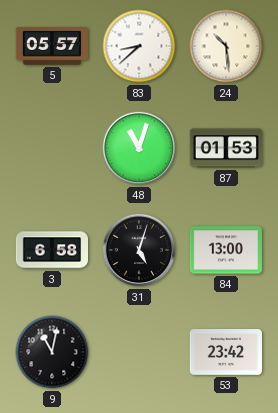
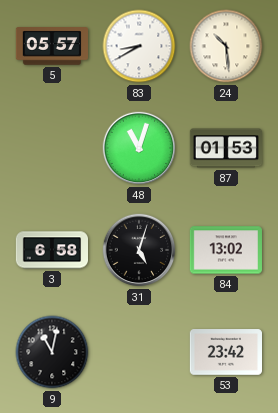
83: 8:38 -> 8:40
84: 13:00 -> 13:02
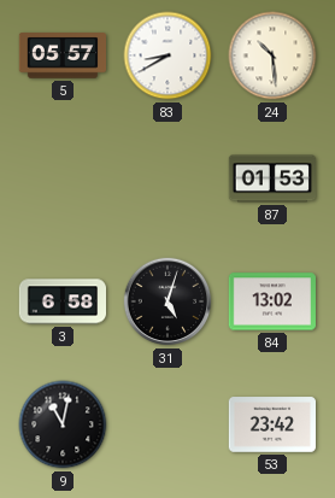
48: 11:03 -> none
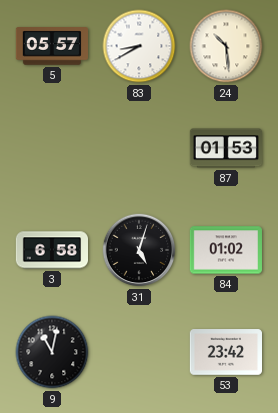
84: 13:02 -> 01:02
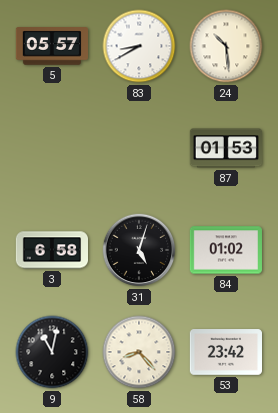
58: none -> 8:23
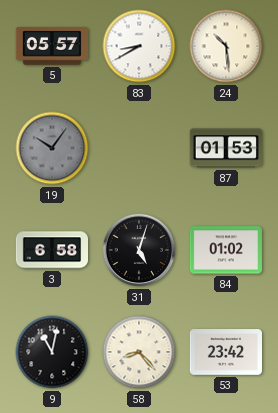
19: none -> 10:06
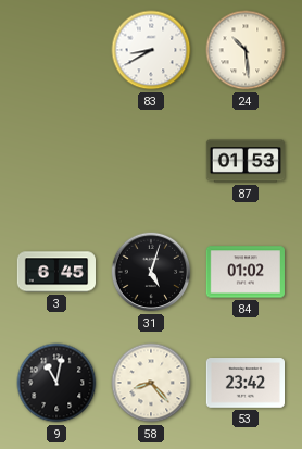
5: 05:57 -> none
19: 10:06 -> none
3: 6:58 -> 6:45
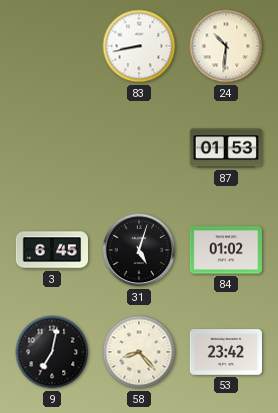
83: 8:40 -> 8:43
24: 10:29 -> 10:31
9: 11:02 -> 7:02
